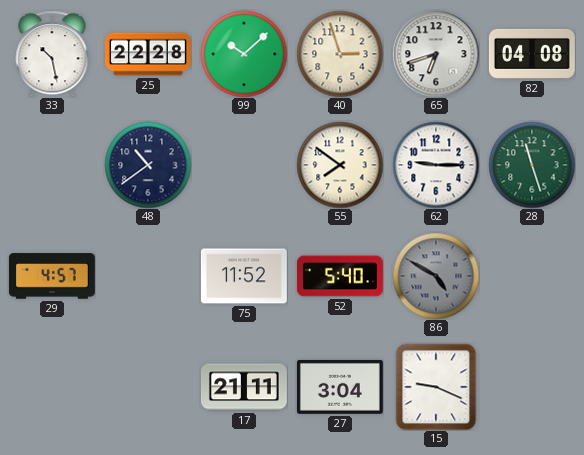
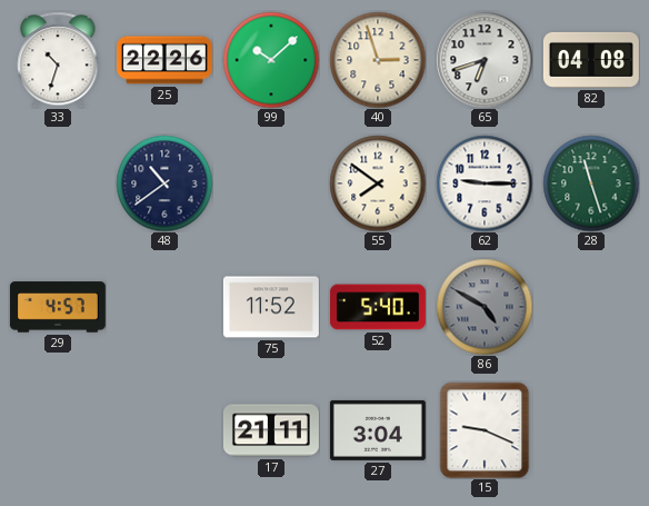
33: 10:28 -> 10:33
25: 22:28 -> 22:26
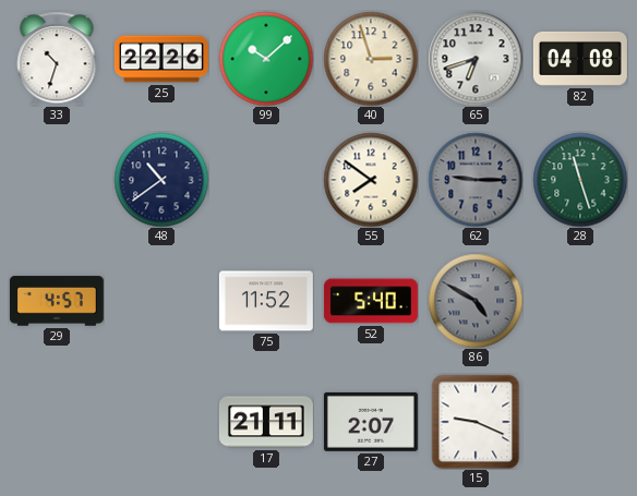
62 dial: white -> grey
27: 3:04 -> 2:07
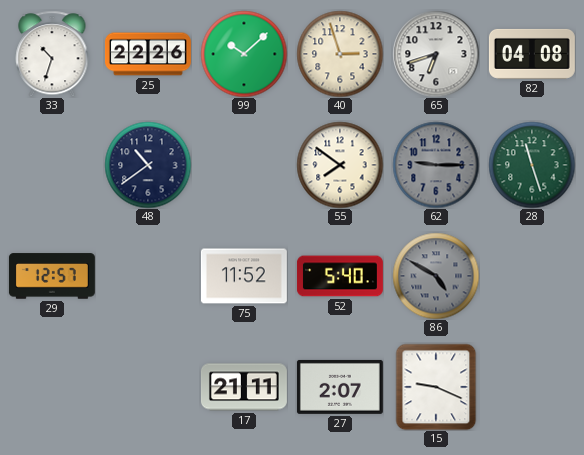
29: 4:57 -> 12:57
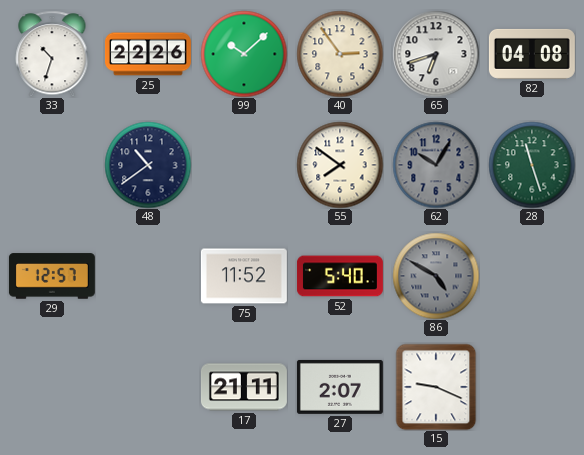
40: 2:57 -> 2:54
62: 9:15 -> 10:05
